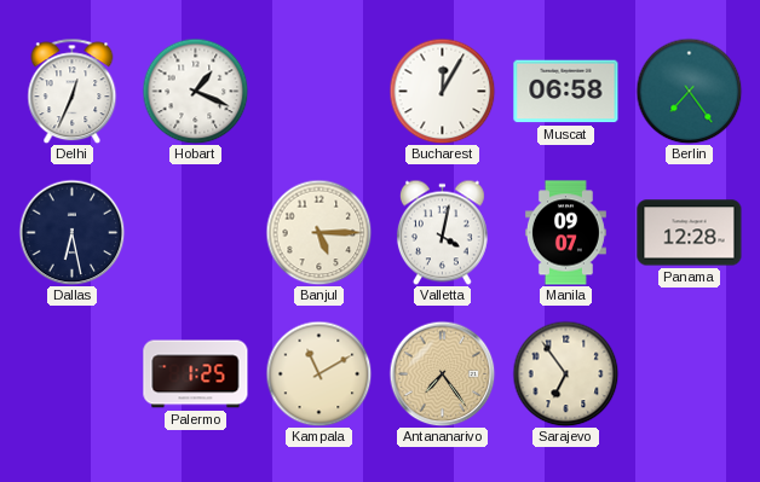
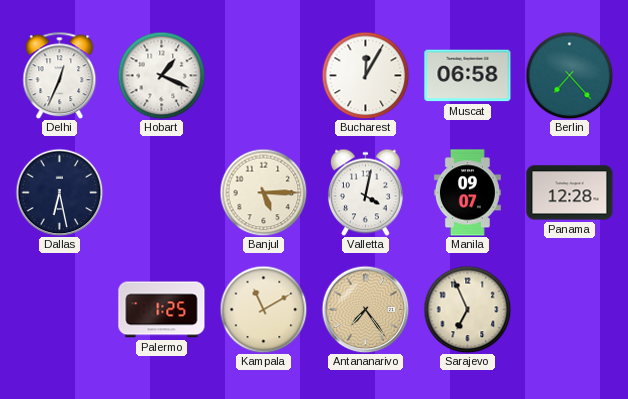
Berlin: 7:24 -> 7:23
Sarajevo: 6:54 -> 6:56
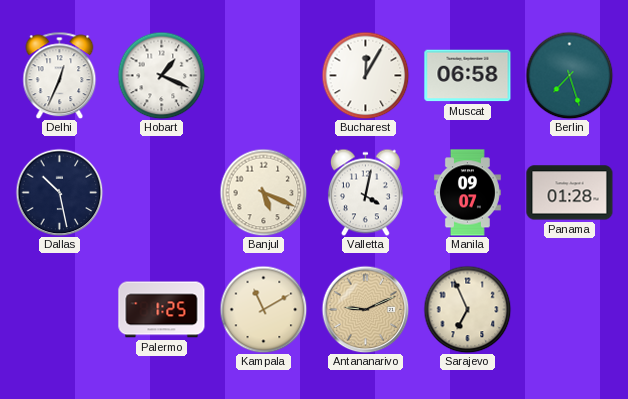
Berlin: 7:23 -> 7:27
Dallas: 6:28 -> 10:28
Banjul: 5:15 -> 5:19
Panama: 12:28 -> 01:28
Antananarivo: 7:24 -> 9:11
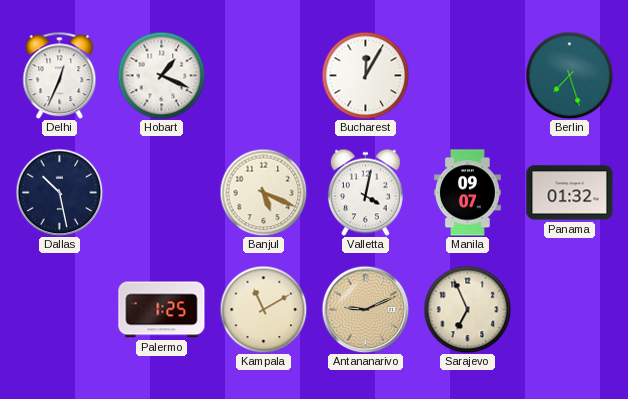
Muscat: 06:58 -> none
Panama: 01:28 -> 01:32
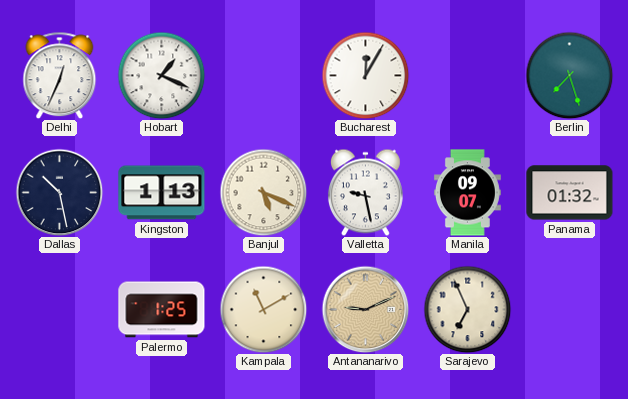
Kingston: none -> 1:13
Valletta: 4:02 -> 9:28
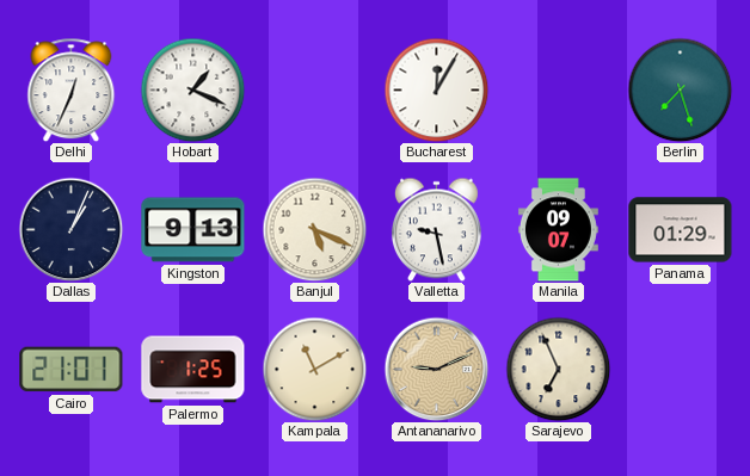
Dallas: 10:28 -> 1:04
Kingston: 1:13 -> 9:13
Panama: 01:32 -> 01:29
Cairo: none -> 21:01
